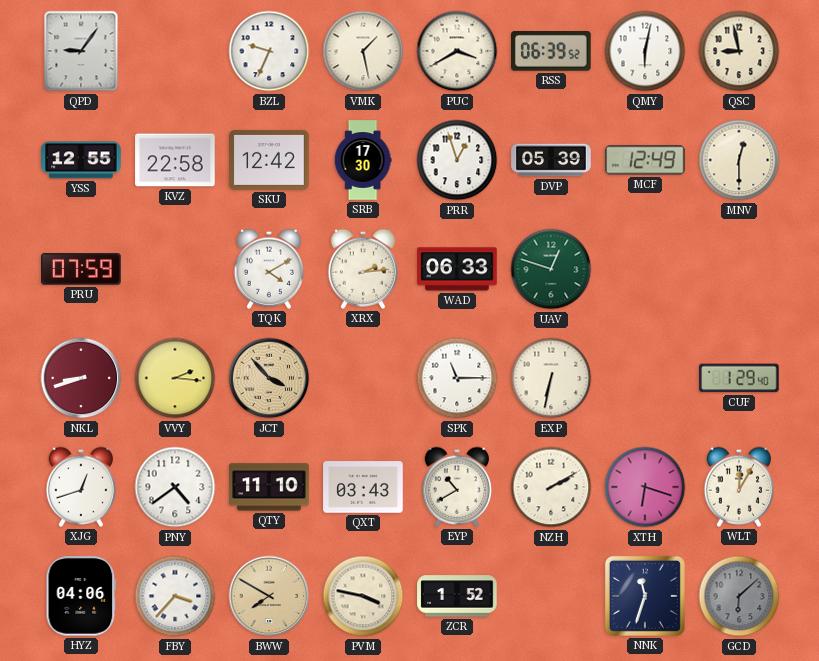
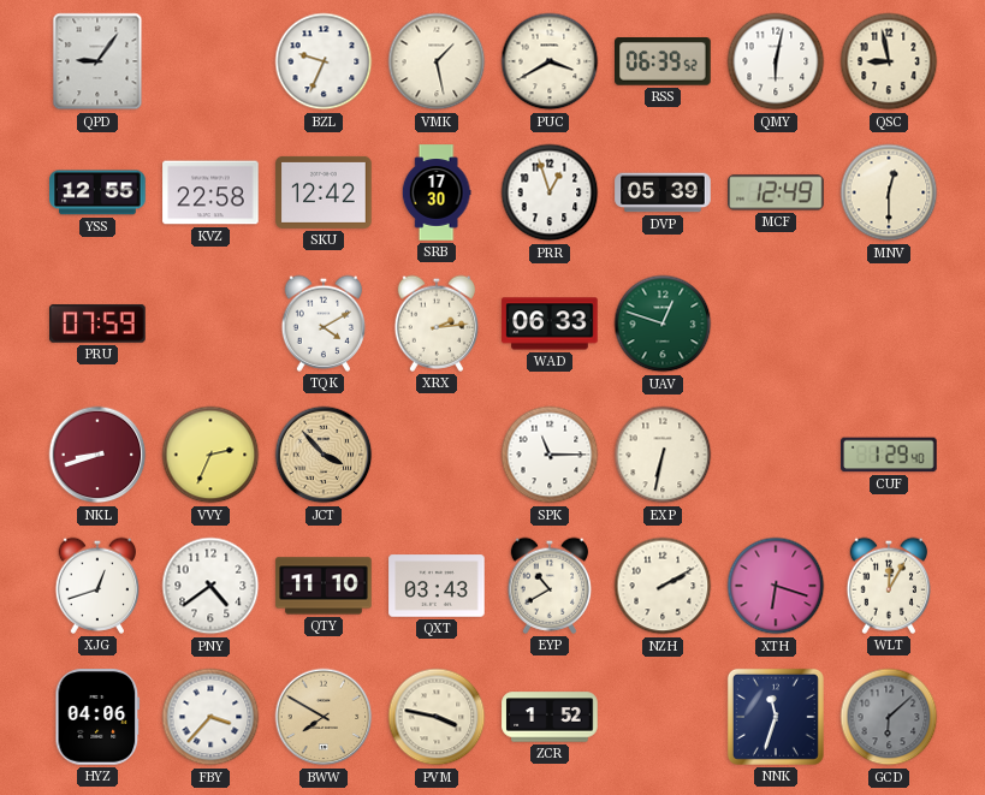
VVY: 2:16 -> 2:34
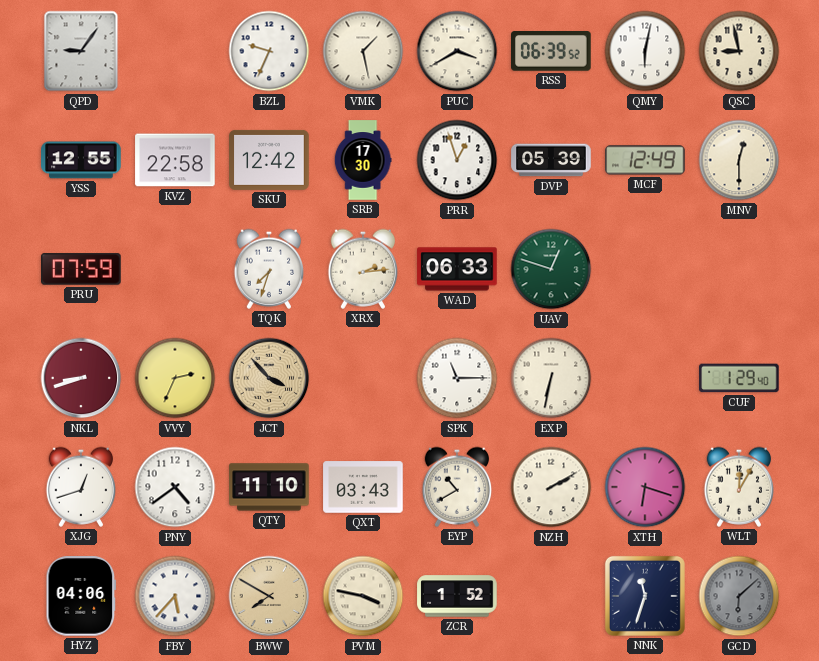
TQK: 4:10 -> 7:33
FBY: 3:37 -> 5:37
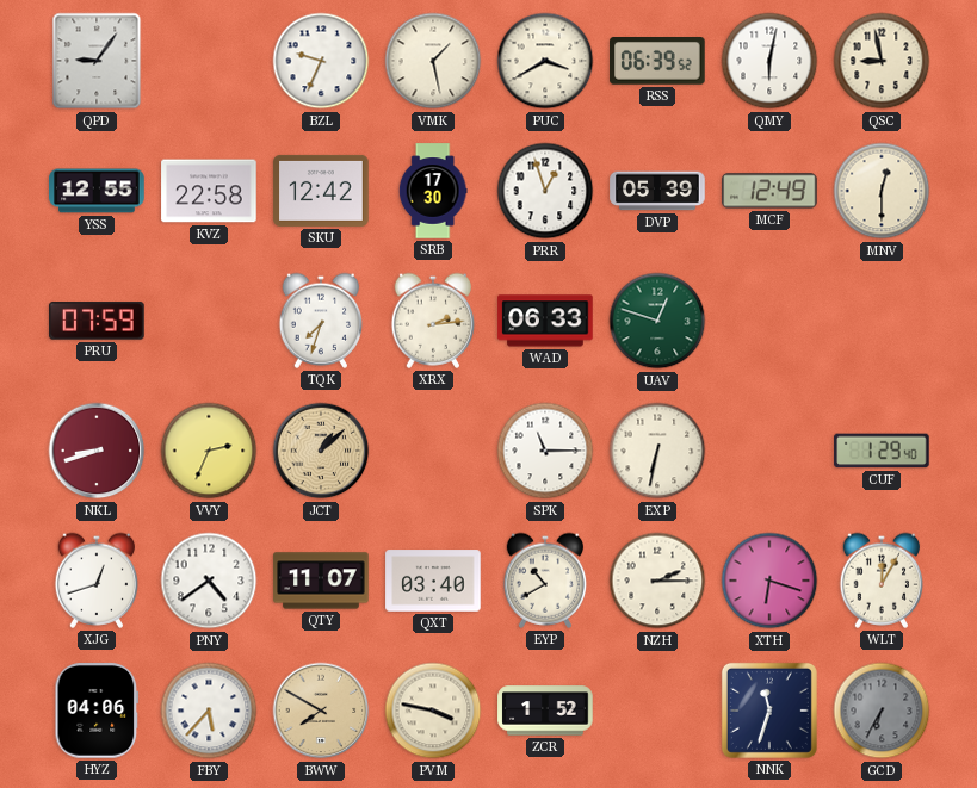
JCT: 3:53 -> 1:08
QTY: 11:10 -> 11:07
QXT: 03:43 -> 03:40
NZH: 2:10 -> 2:15
GCD: 6:08 -> 6:35
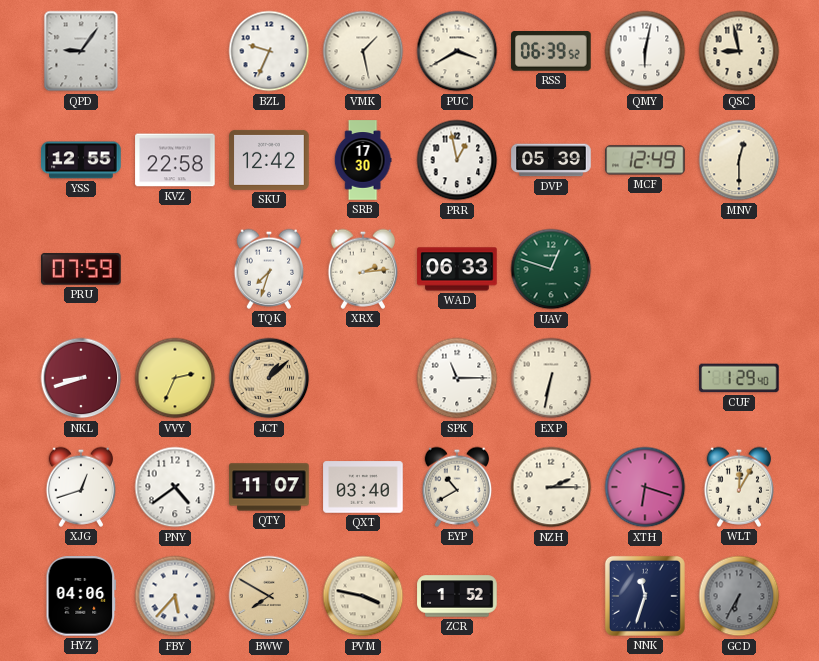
PRR: 12:57 -> 12:58
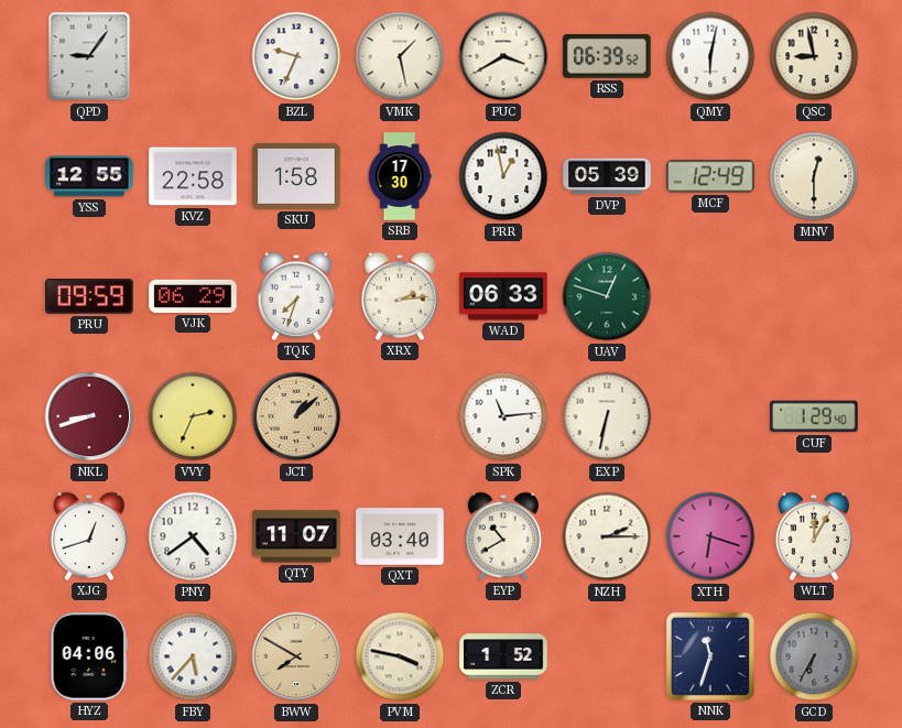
SKU: 12:42 -> 1:58
PRU: 07:59 -> 09:59
VJK: none -> 06:29
SPK: 11:15 -> 11:14
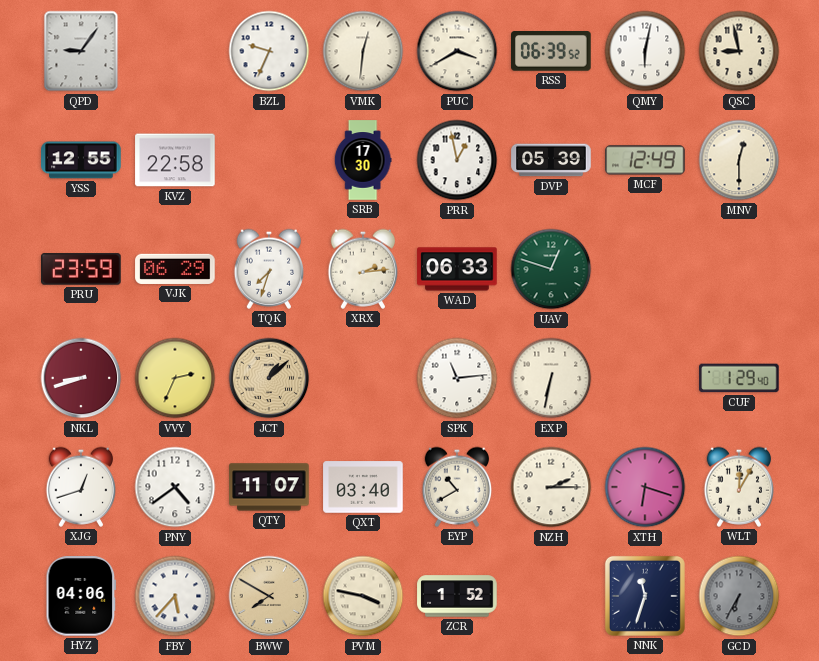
VMK: 1:28 -> 12:31
SKU: 1:58 -> none
PRU: 09:59 -> 23:59
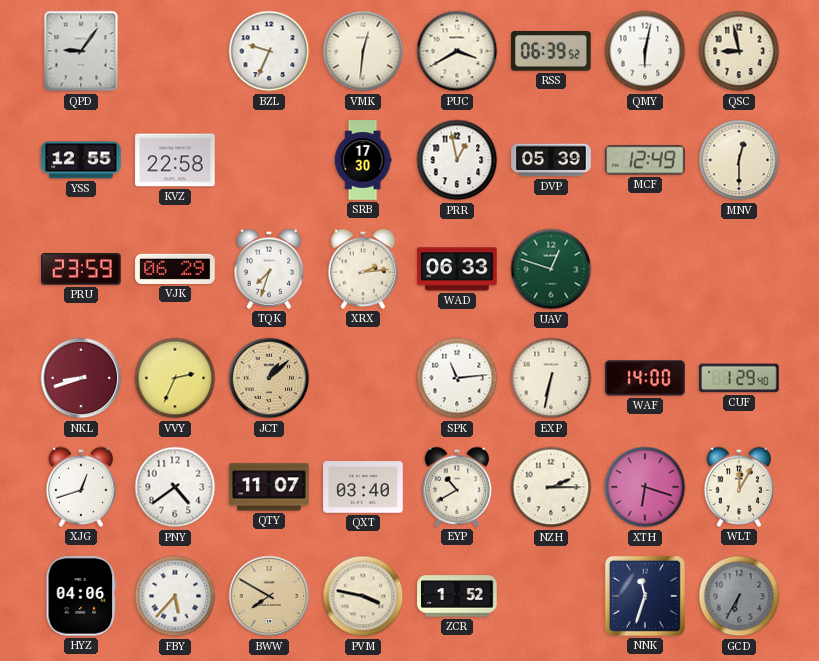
WAF: none -> 14:00
